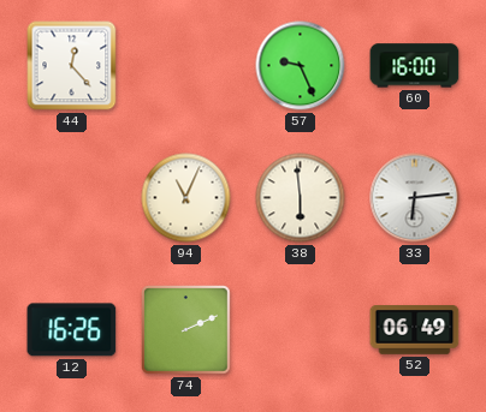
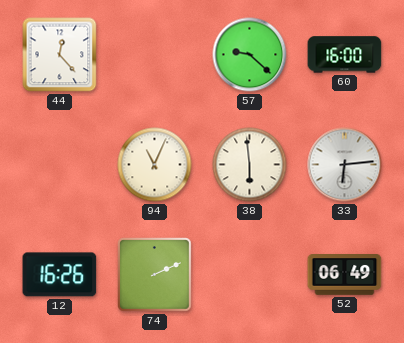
57: 9:26 -> 9:22
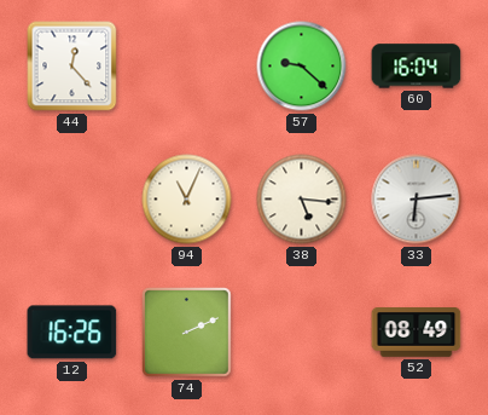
60: 16:00 -> 16:04
38: 5:59 -> 5:16
52: 06:49 -> 08:49
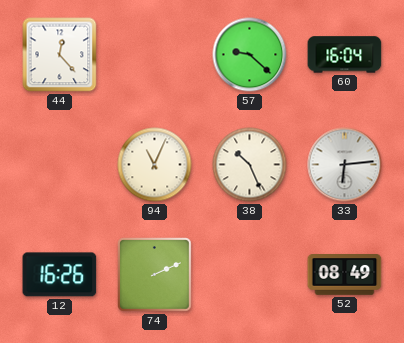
38: 5:16 -> 10:26
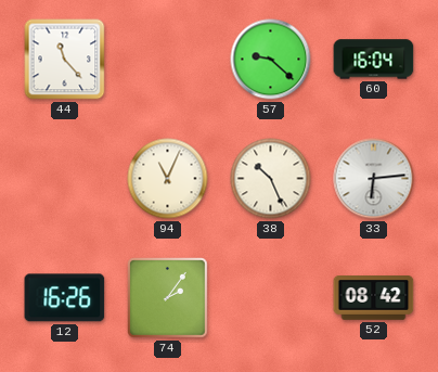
44: 12:23 -> 11:23
74: 2:11 -> 2:06
52: 08:49 -> 08:42
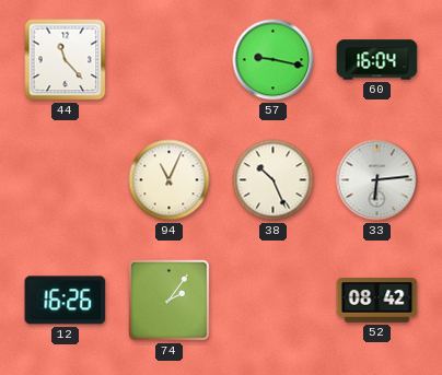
57: 9:22 -> 9:17
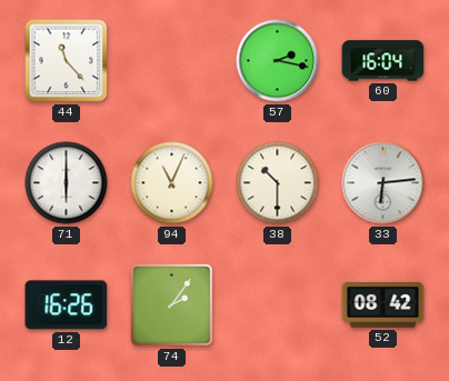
57: 9:17 -> 2:17
71: none -> 6:00
38: 10:26 -> 10:30
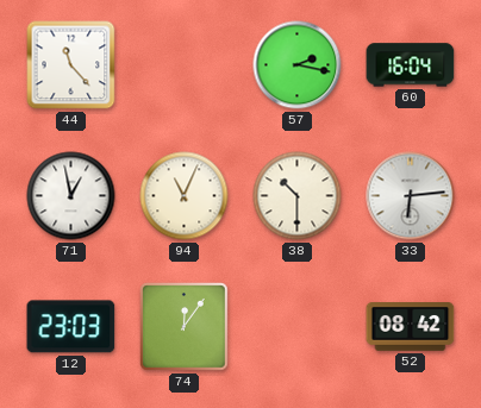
71: 6:00 -> 12:58
12: 16:26 -> 23:03
74: 2:06 -> 12:06
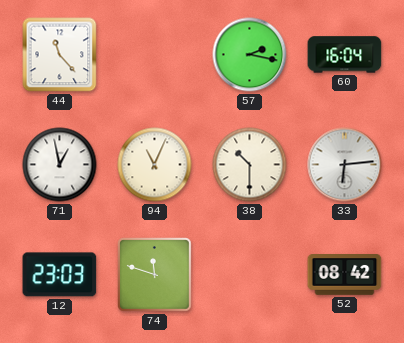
74: 12:06 -> 11:48
